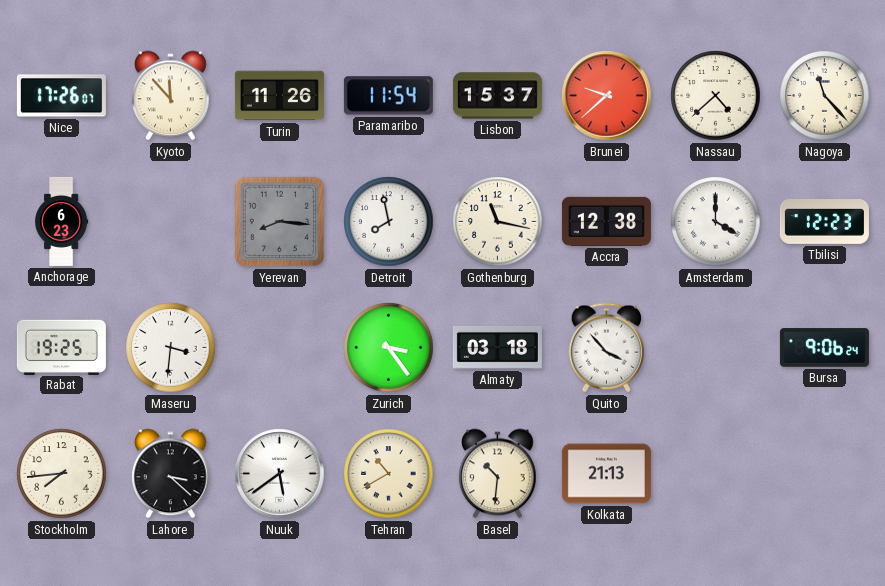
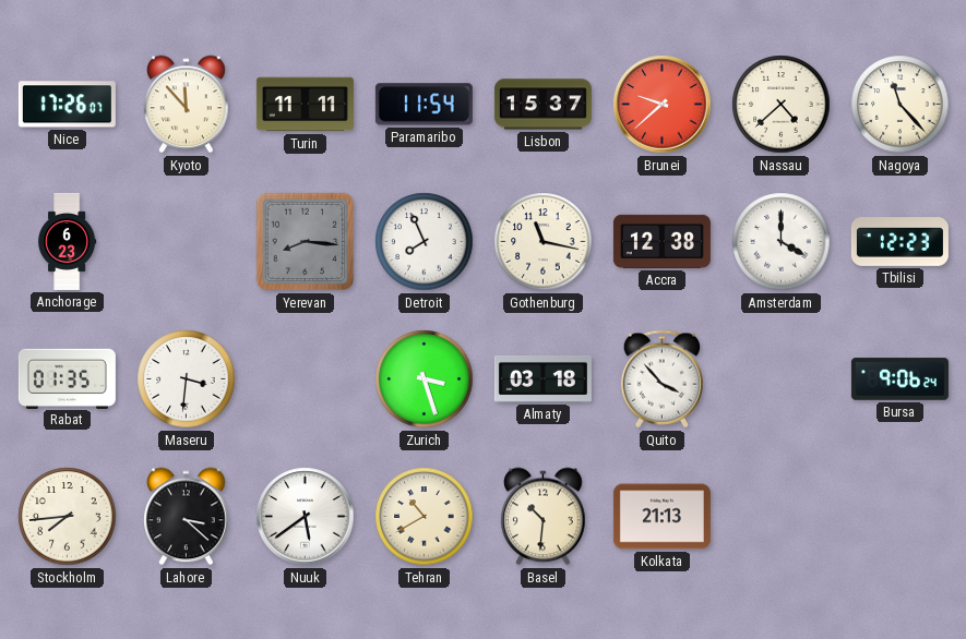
Turin: 11:26 -> 11:11
Detroit: 7:58 -> 7:56
Rabat: 19:25 -> 01:35
Zurich: 3:24 -> 3:27
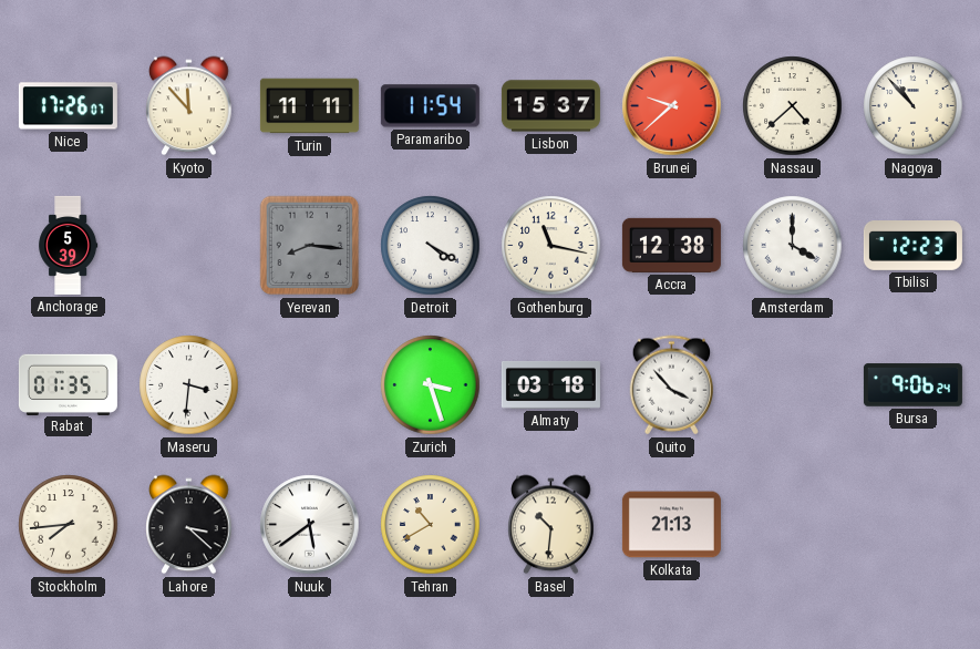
Nagoya: 11:23 -> 10:53
Anchorage: 6:23 -> 5:39
Detroit: 7:56 -> 4:20
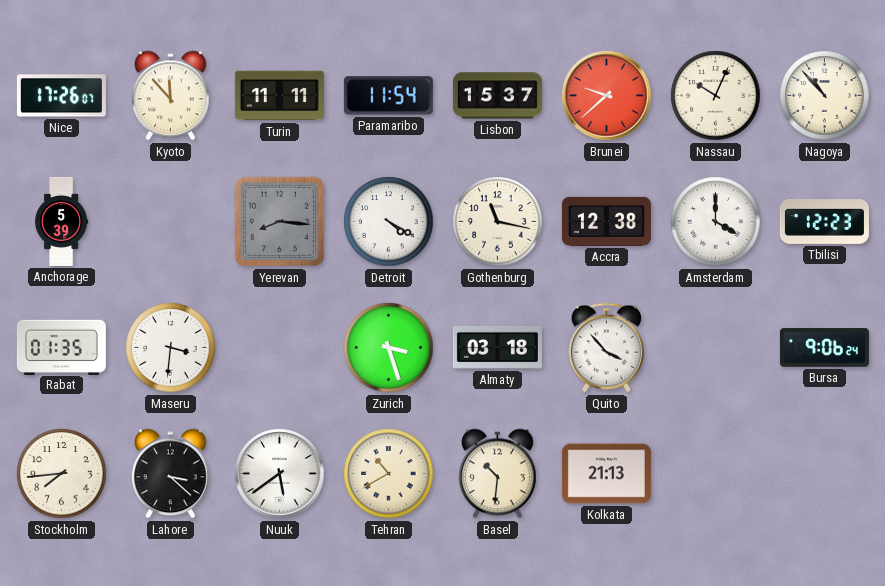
Nassau: 4:38 -> 10:04
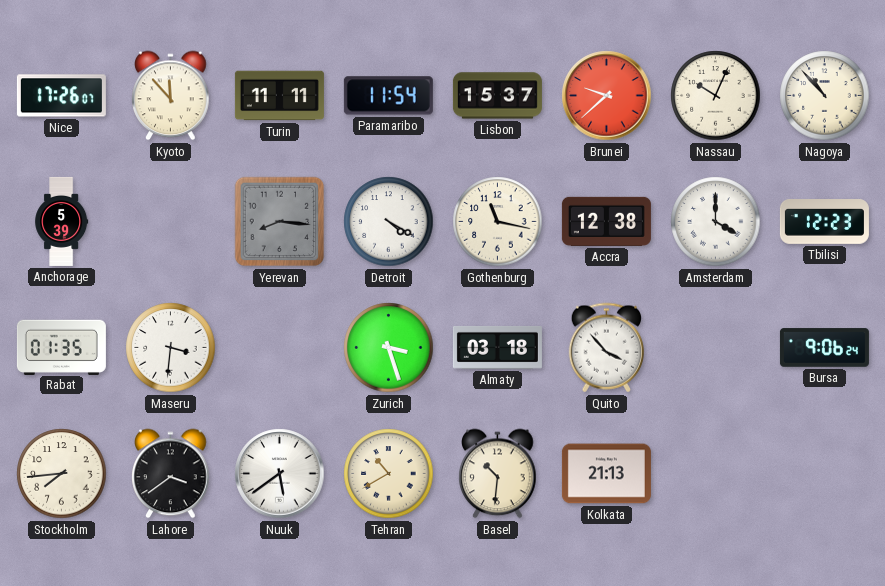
Lahore: 3:22 -> 3:39
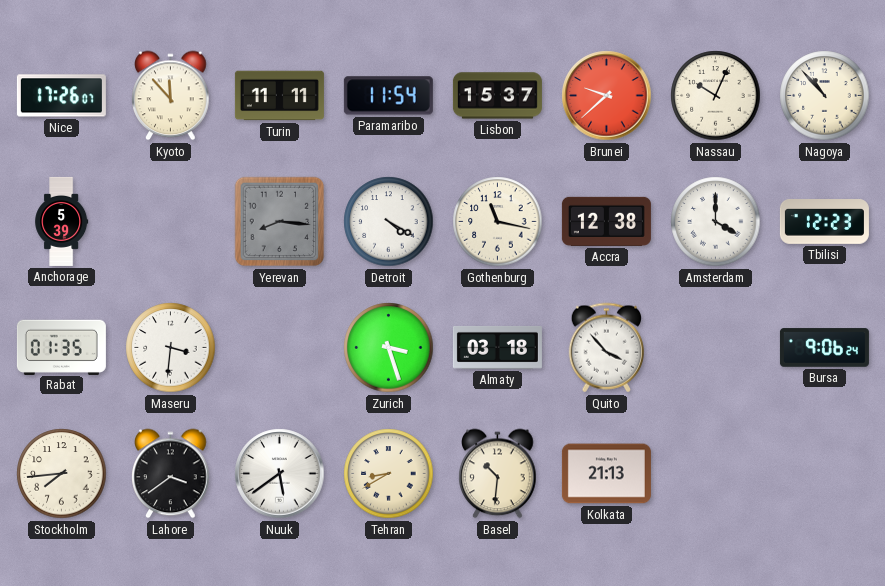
Tehran: 10:40 -> 8:40
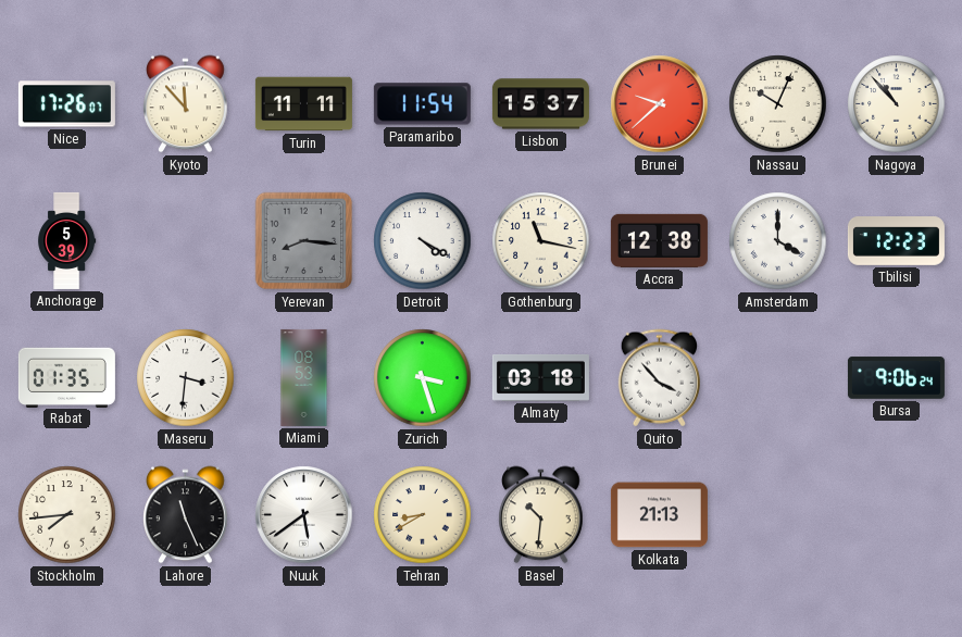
Miami: none -> 08:53
Lahore: 3:39 -> 11:26
